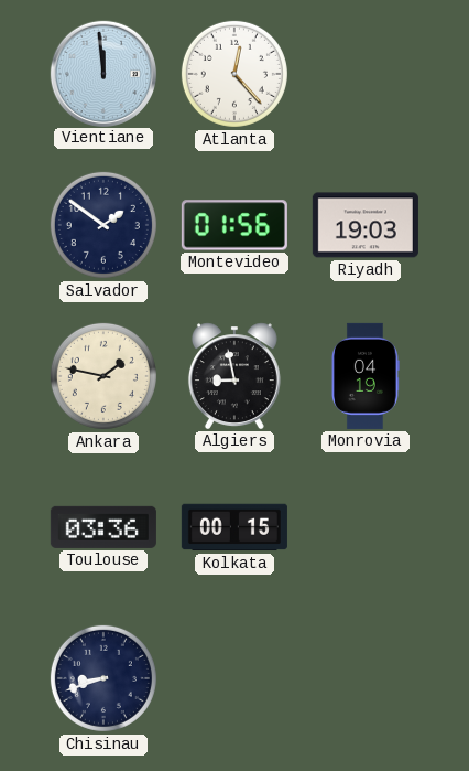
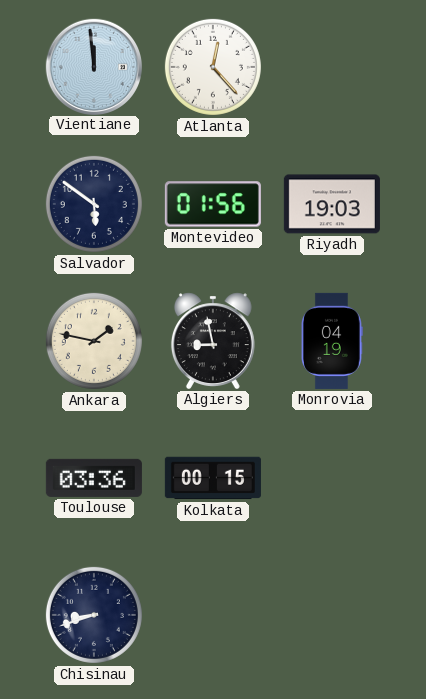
Salvador: 1:51 -> 5:51
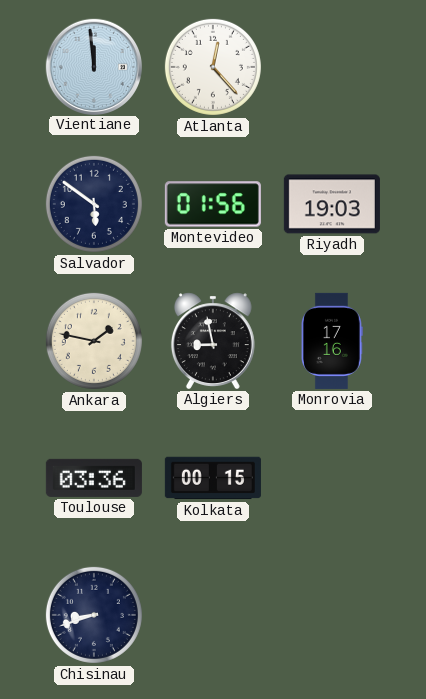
Monrovia: 04:19 -> 17:16
